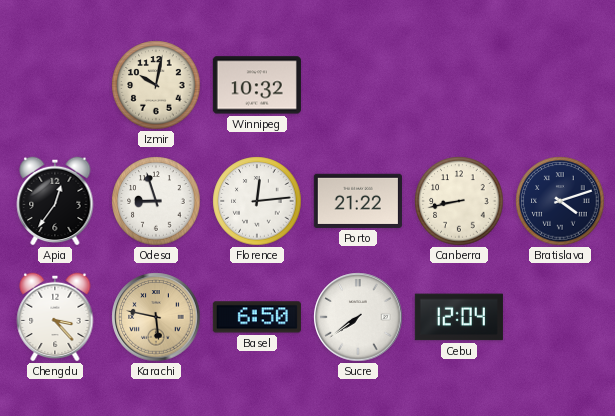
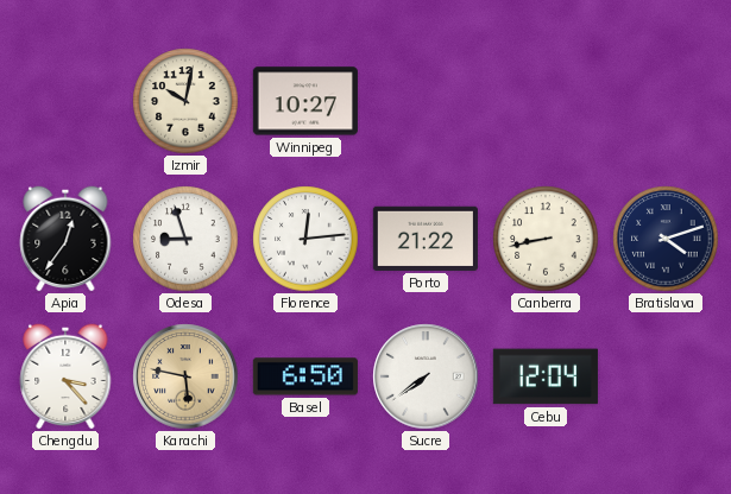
Winnipeg: 10:32 -> 10:27
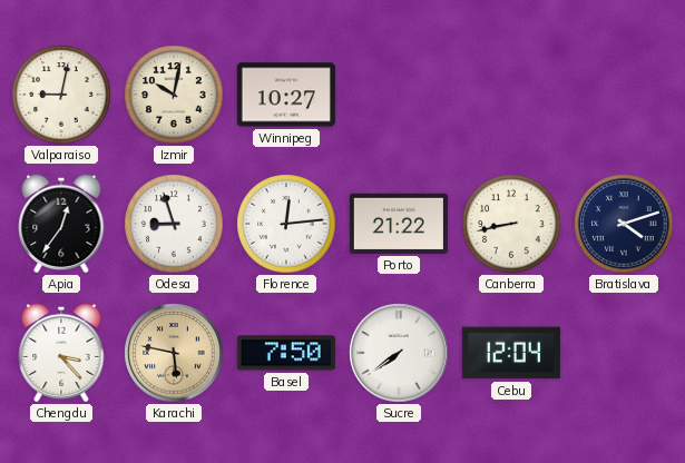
Valparaiso: none -> 9:02
Basel: 6:50 -> 7:50
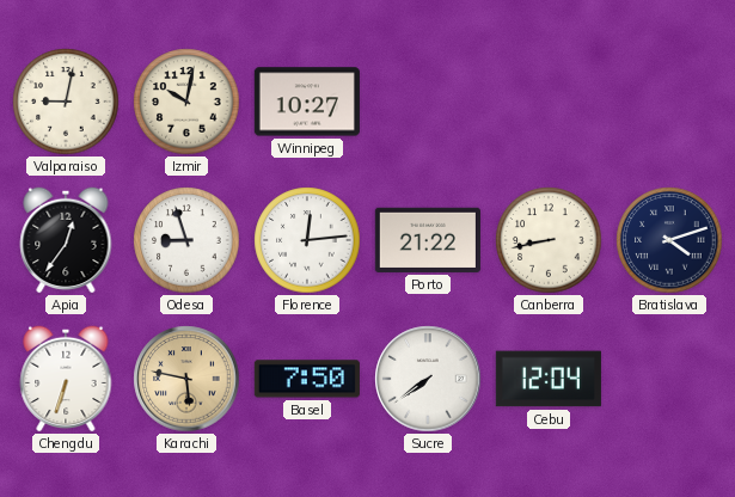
Chengdu: 3:23 -> 6:33
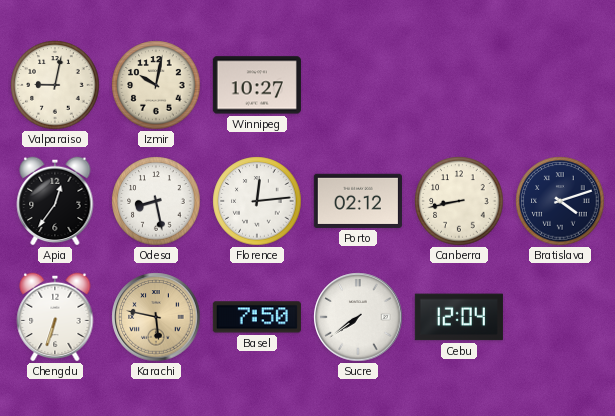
Odesa: 8:57 -> 8:28
Porto: 21:22 -> 02:12
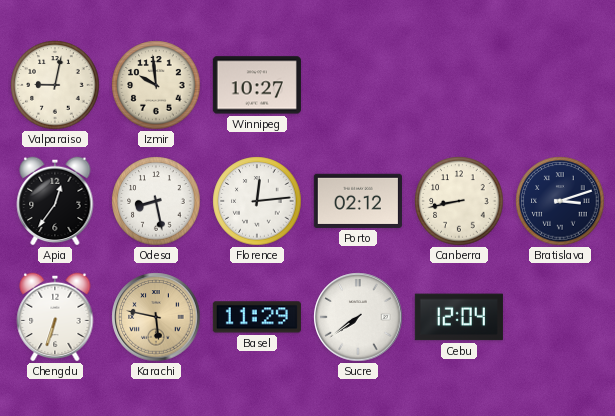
Izmir: 10:02 -> 9:59
Bratislava: 4:12 -> 3:12
Basel: 7:50 -> 11:29
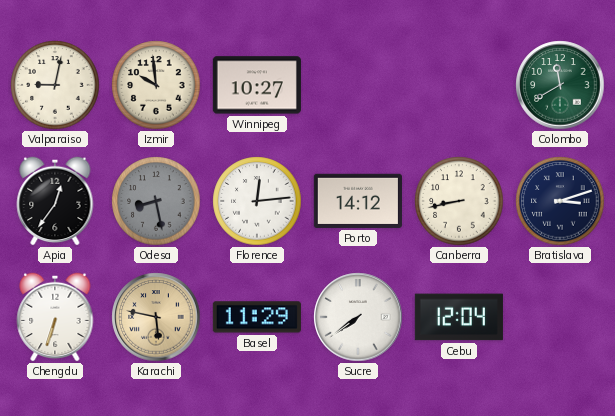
Colombo: none -> 11:40
Odesa dial: white -> grey
Porto: 02:12 -> 14:12
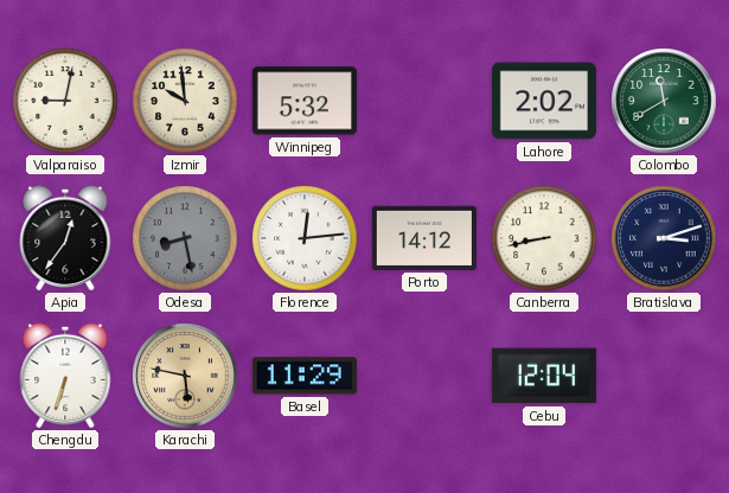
Winnipeg: 10:27 -> 5:32
Lahore: none -> 2:02
Sucre: 7:39 -> none
